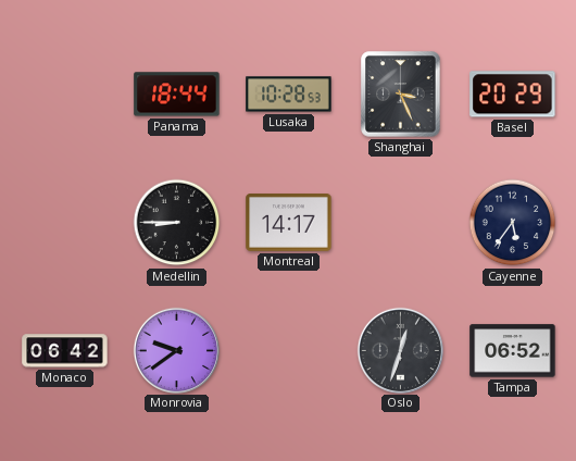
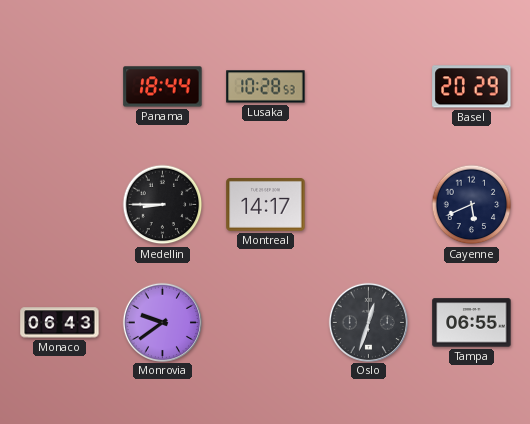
Shanghai: 3:26 -> none
Cayenne: 5:36 -> 5:41
Monaco: 06:42 -> 06:43
Tampa: 06:52 -> 06:55
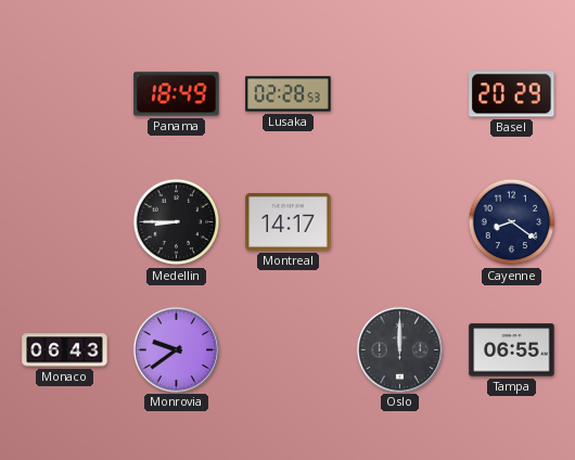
Panama: 18:44 -> 18:49
Lusaka: 10:28 -> 02:28
Cayenne: 5:41 -> 8:21
Oslo: 12:33 -> 12:00
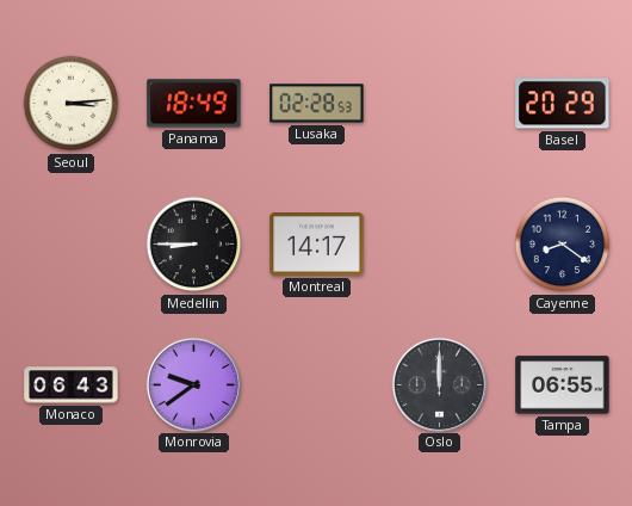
Seoul: none -> 3:14
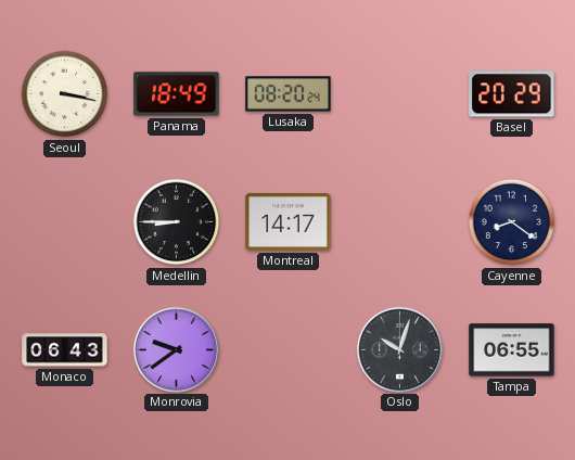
Seoul: 3:14 -> 3:17
Lusaka: 02:28 -> 08:20
Oslo: 12:00 -> 10:03
